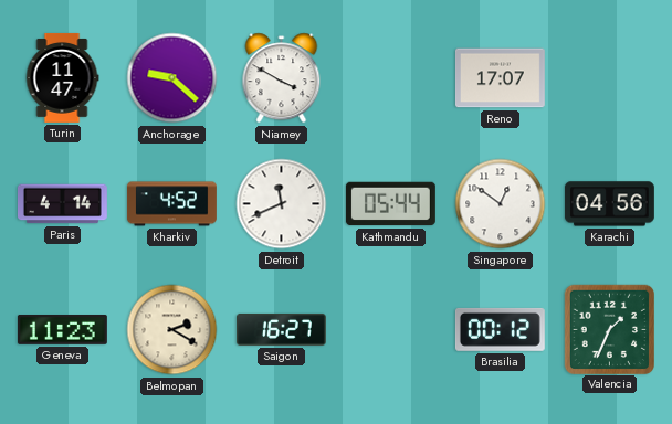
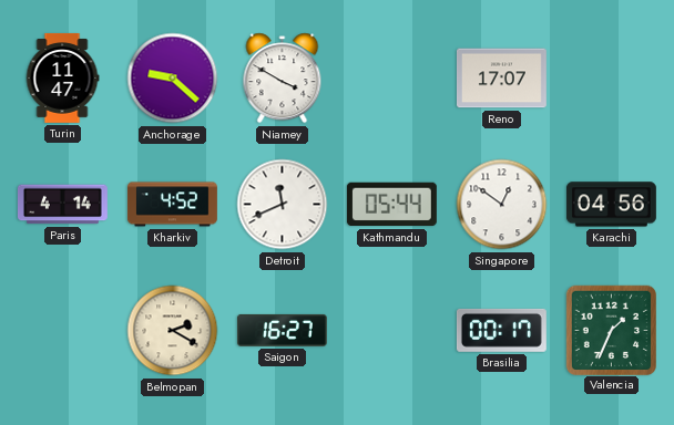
Geneva: 11:23 -> none
Brasilia: 00:12 -> 00:17
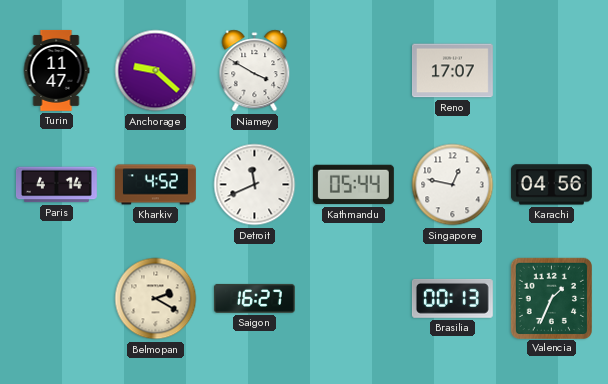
Singapore: 12:51 -> 12:47
Brasilia: 00:17 -> 00:13
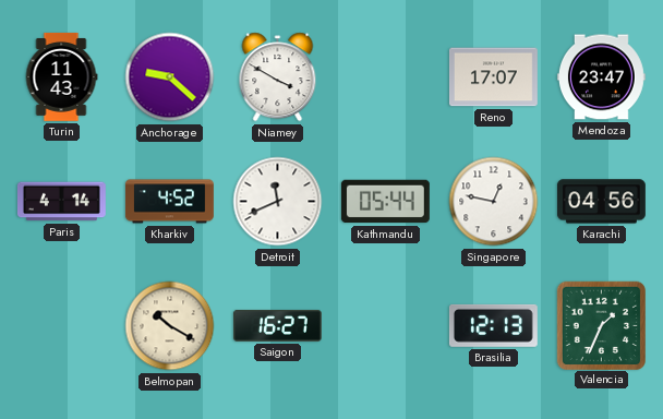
Turin: 11:47 -> 11:43
Mendoza: none -> 23:47
Belmopan: 2:20 -> 10:20
Brasilia: 00:13 -> 12:13
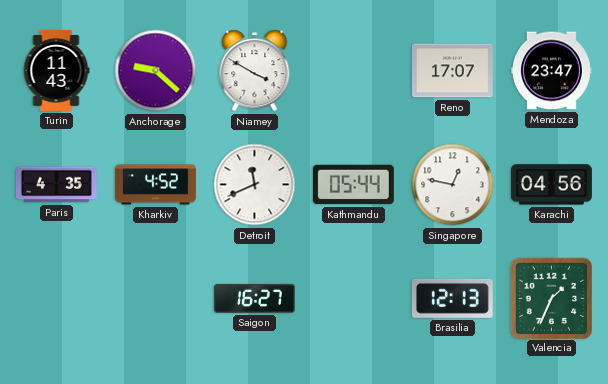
Paris: 4:14 -> 4:35
Belmopan: 10:20 -> none
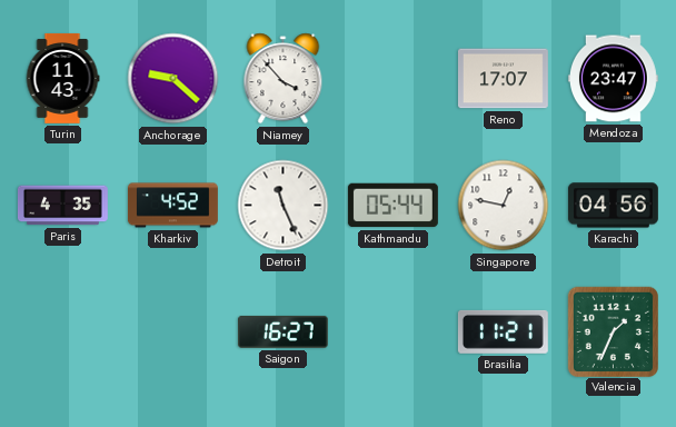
Niamey: 3:50 -> 3:53
Detroit: 11:41 -> 11:26
Brasilia: 12:13 -> 11:21
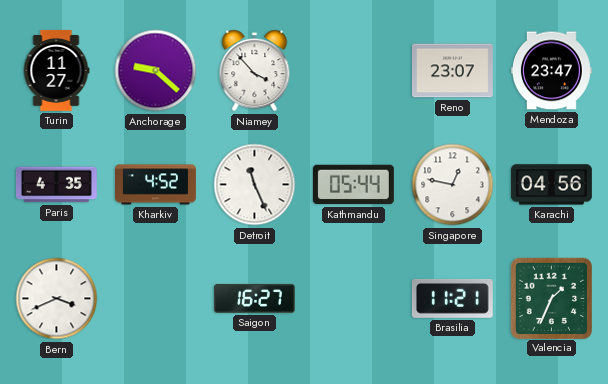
Turin: 11:43 -> 11:27
Reno: 17:07 -> 23:07
Bern: none -> 3:41
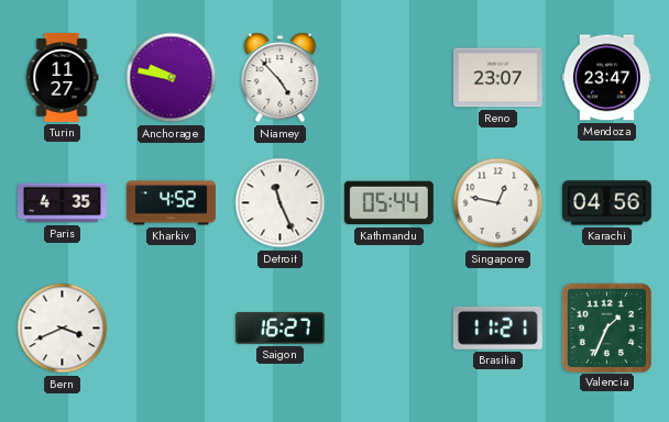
Anchorage: 9:22 -> 9:47
Niamey: 3:53 -> 4:53
